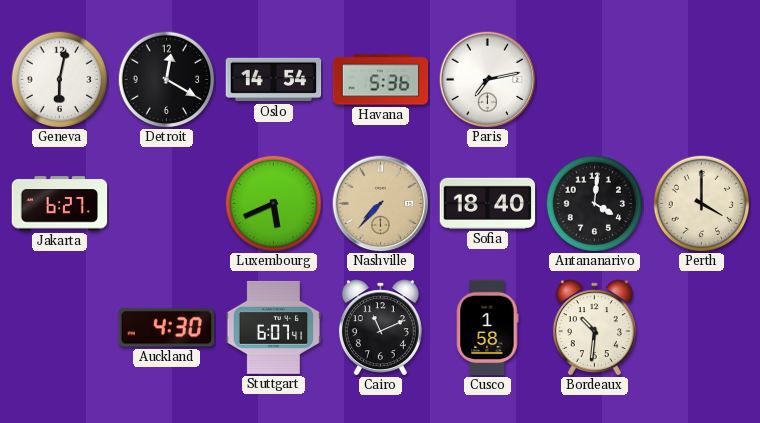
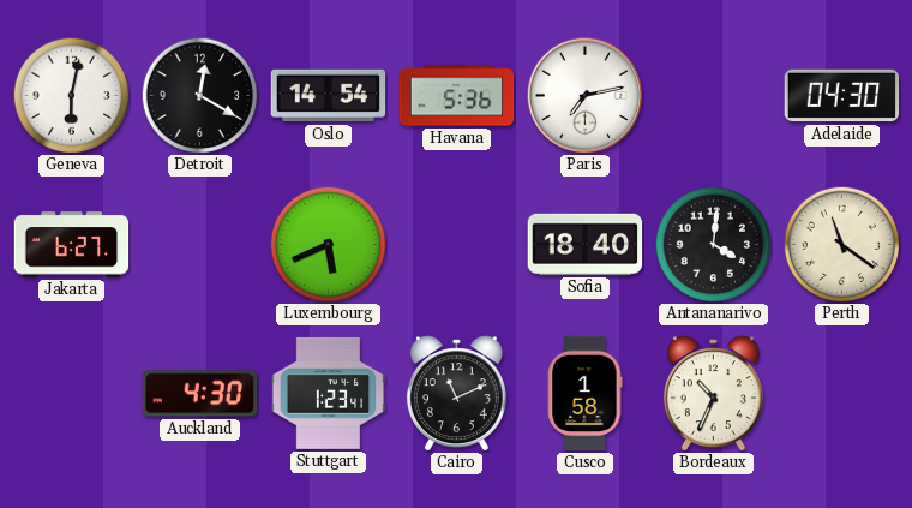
Adelaide: none -> 04:30
Nashville: 7:37 -> none
Perth: 4:00 -> 11:21
Stuttgart: 6:07 -> 1:23
Bordeaux: 10:31 -> 10:34
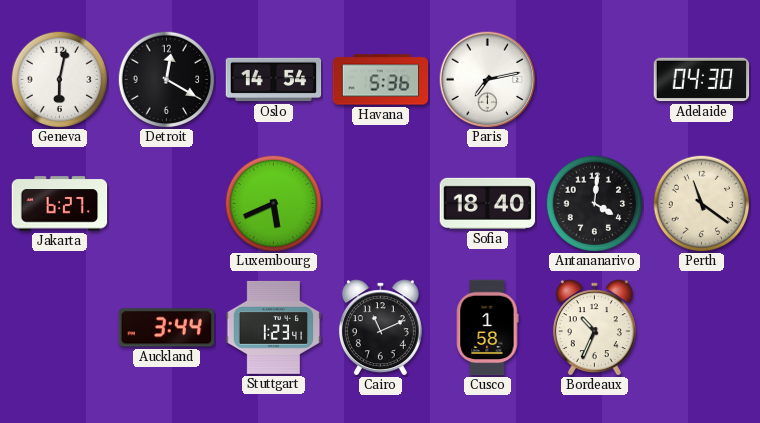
Auckland: 4:30 -> 3:44
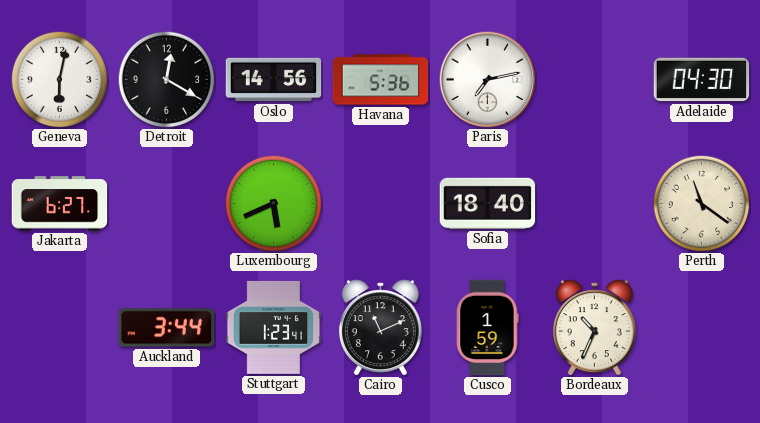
Oslo: 14:54 -> 14:56
Antananarivo: 4:01 -> none
Cusco: 1:58 -> 1:59
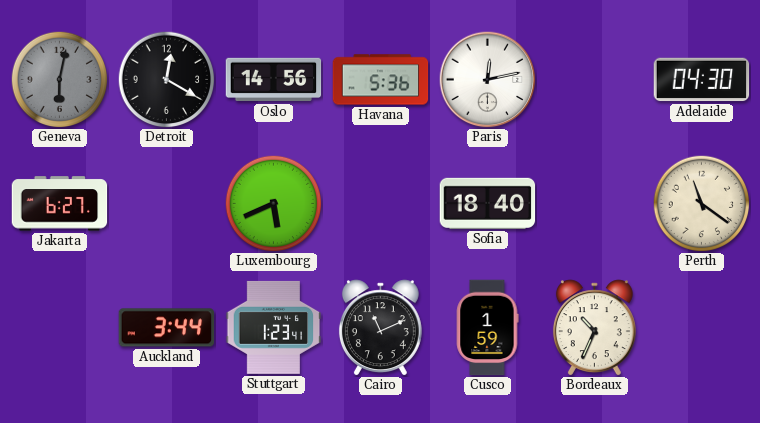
Geneva dial: white -> grey
Paris: 7:13 -> 12:13
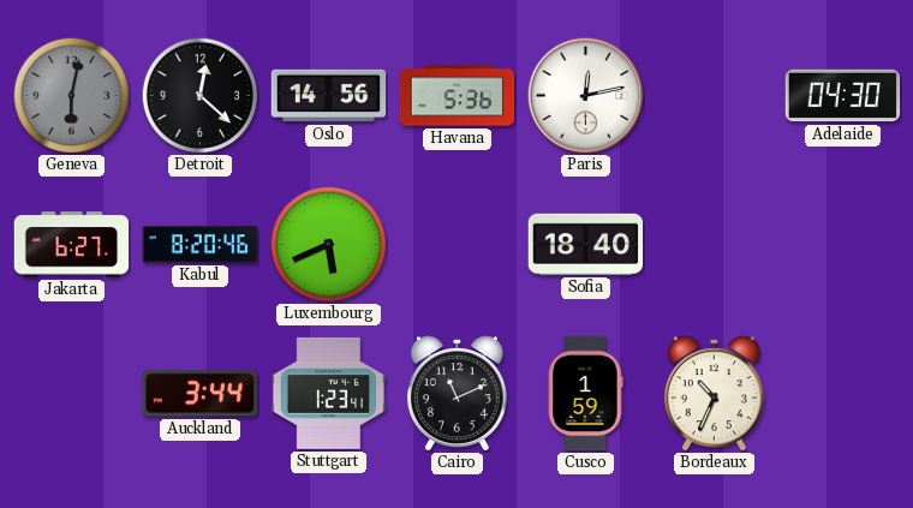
Detroit: 12:20 -> 12:22
Kabul: none -> 8:20
Perth: 11:21 -> none
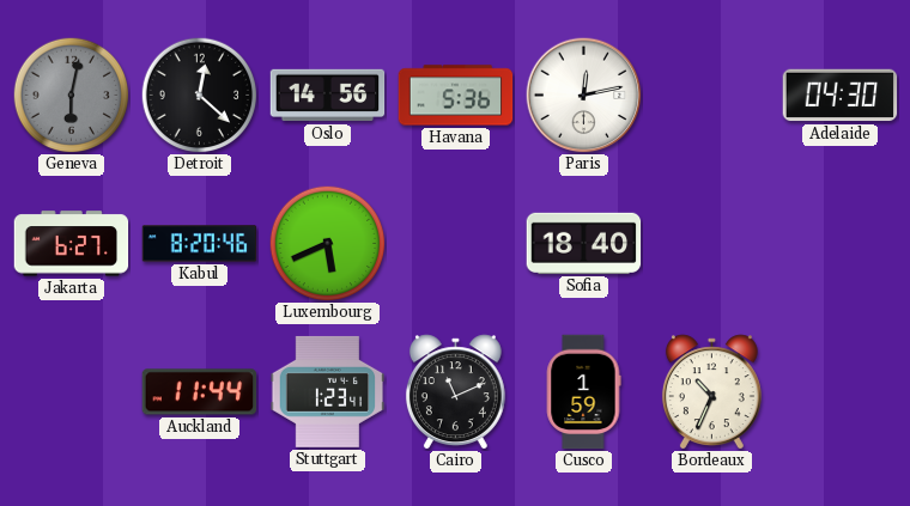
Auckland: 3:44 -> 11:44
